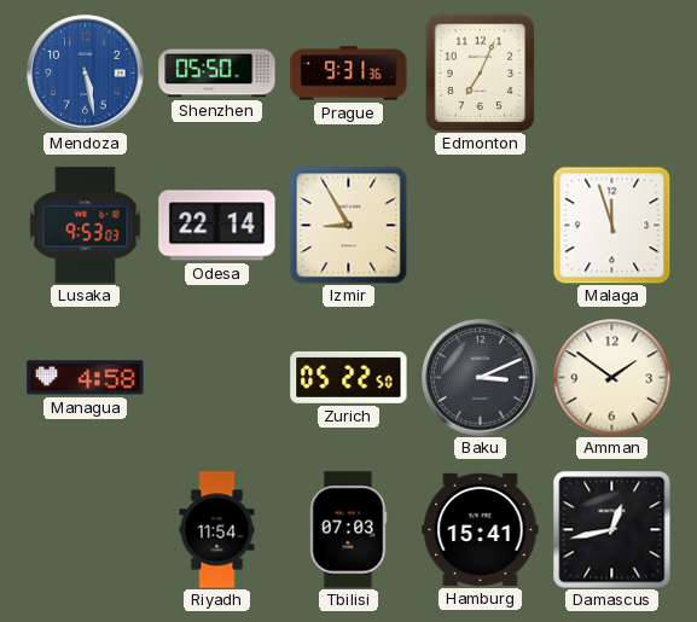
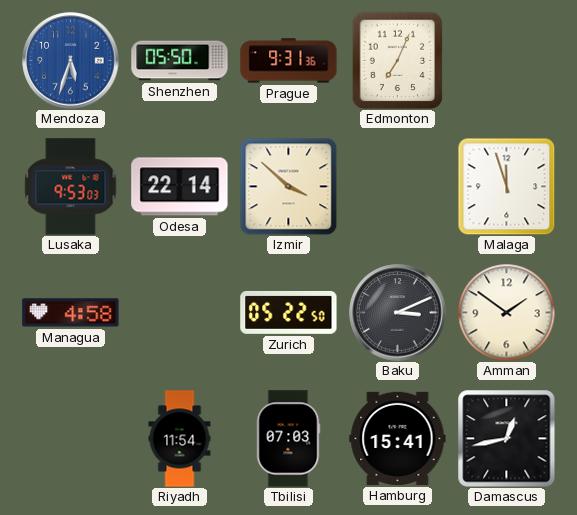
Mendoza: 5:28 -> 5:33
Izmir: 8:55 -> 3:52
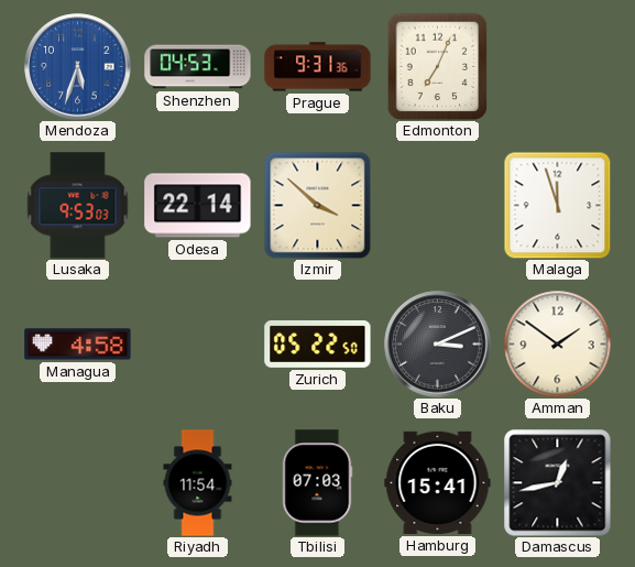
Shenzhen: 05:50 -> 04:53
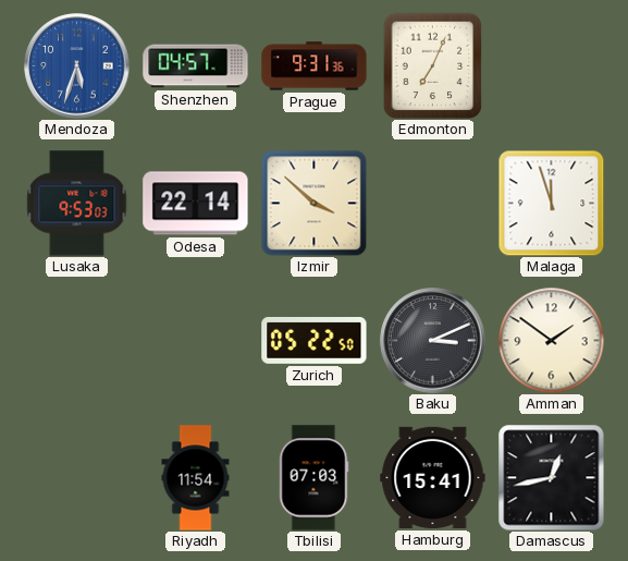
Shenzhen: 04:53 -> 04:57
Managua: 4:58 -> none
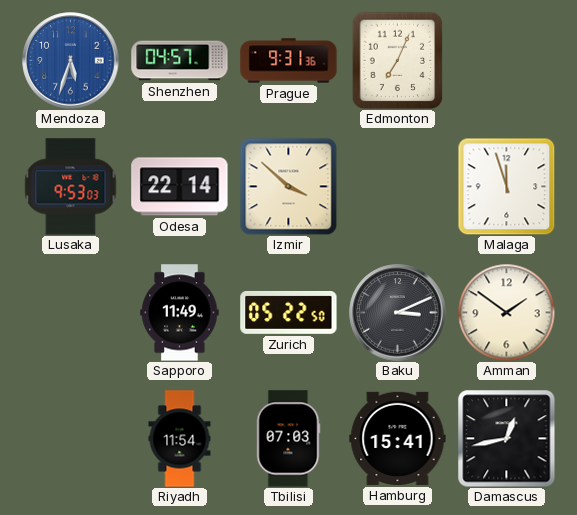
Sapporo: none -> 11:49
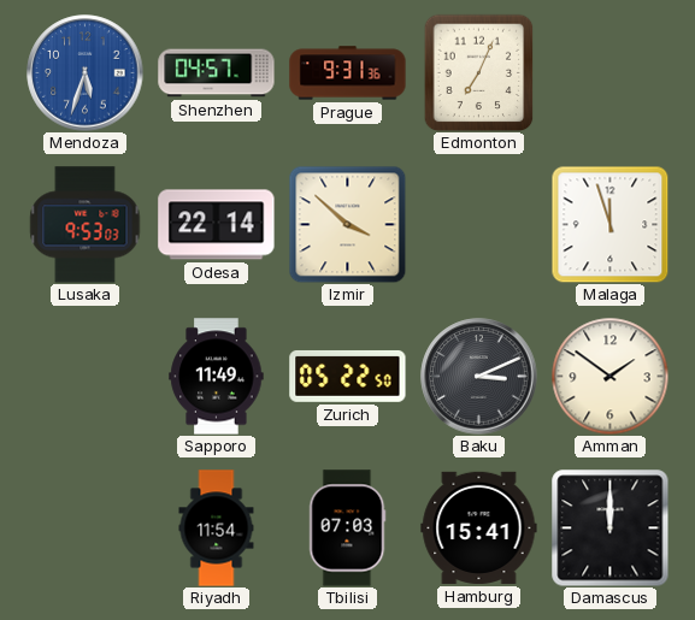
Damascus: 12:43 -> 12:00
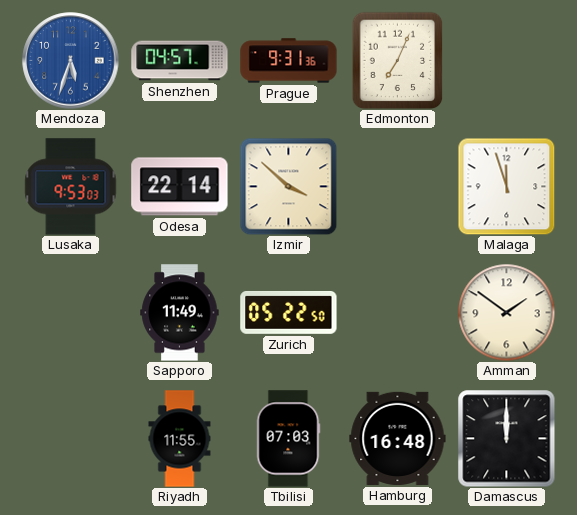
Baku: 3:11 -> none
Riyadh: 11:54 -> 11:55
Hamburg: 15:41 -> 16:48
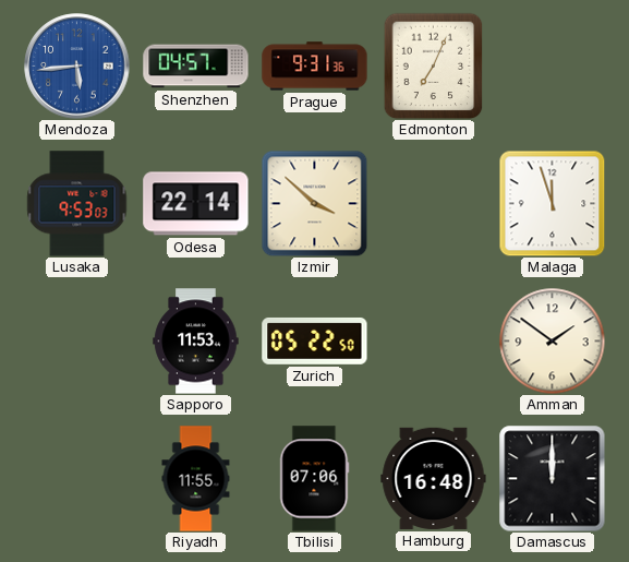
Mendoza: 5:33 -> 5:44
Sapporo: 11:49 -> 11:53
Tbilisi: 07:03 -> 07:06
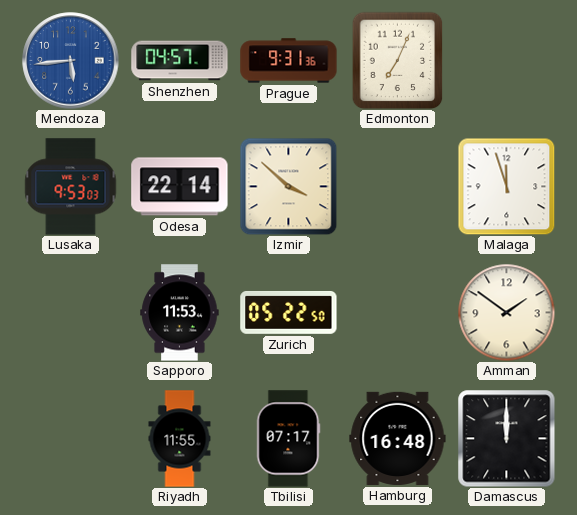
Tbilisi: 07:06 -> 07:17
